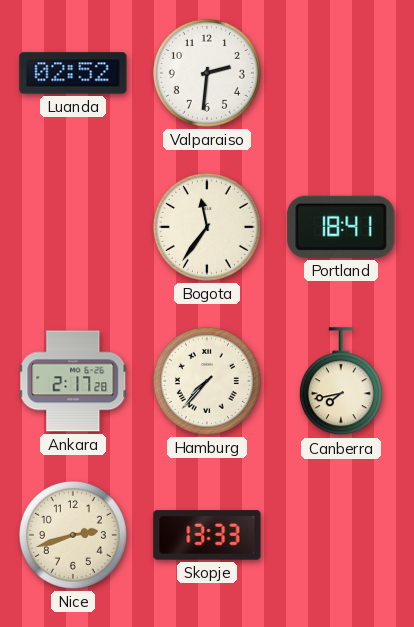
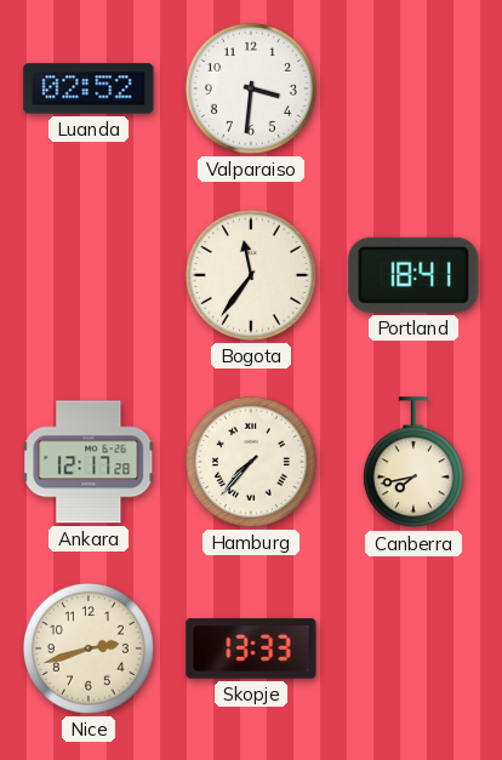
Valparaiso: 2:31 -> 3:31
Ankara: 2:17 -> 12:17
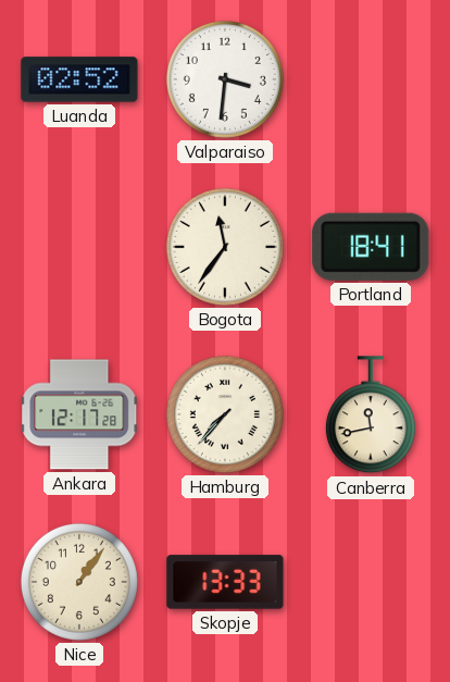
Canberra: 7:43 -> 11:43
Nice: 2:42 -> 1:06
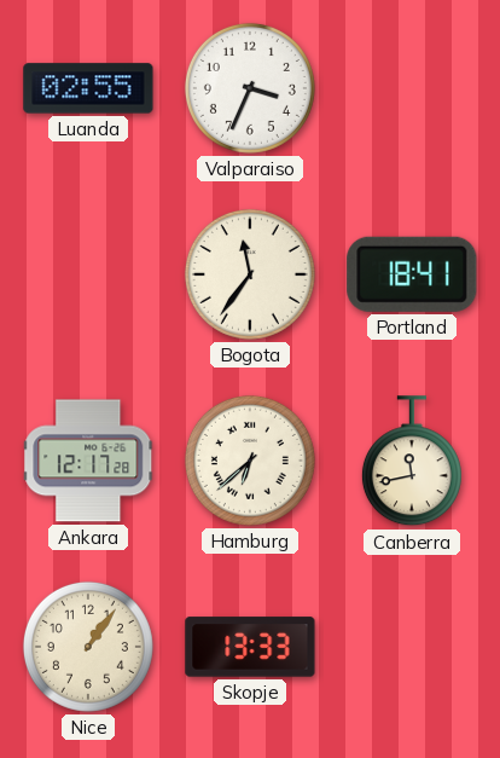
Luanda: 02:52 -> 02:55
Valparaiso: 3:31 -> 3:34
Hamburg: 7:37 -> 6:38
